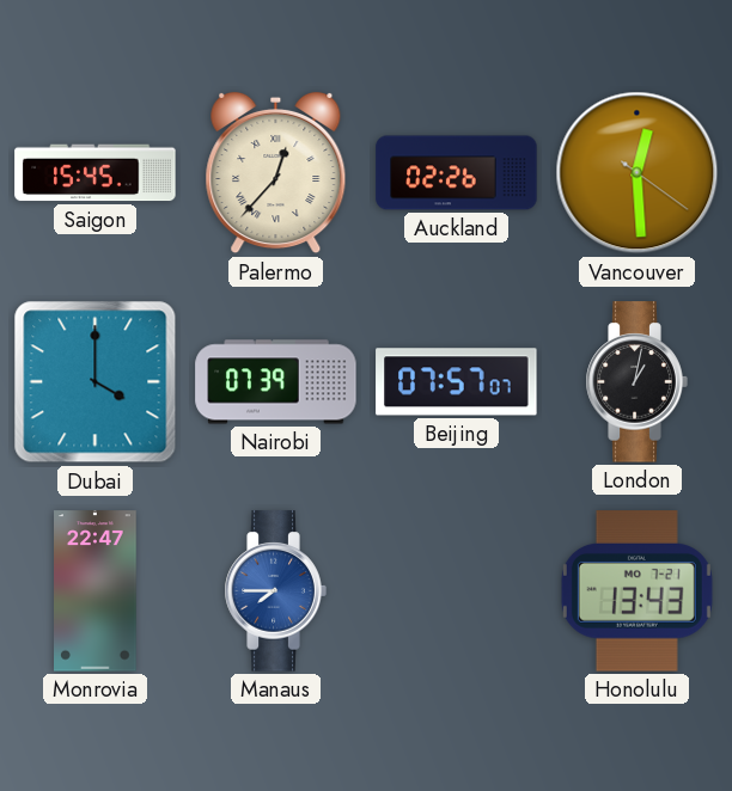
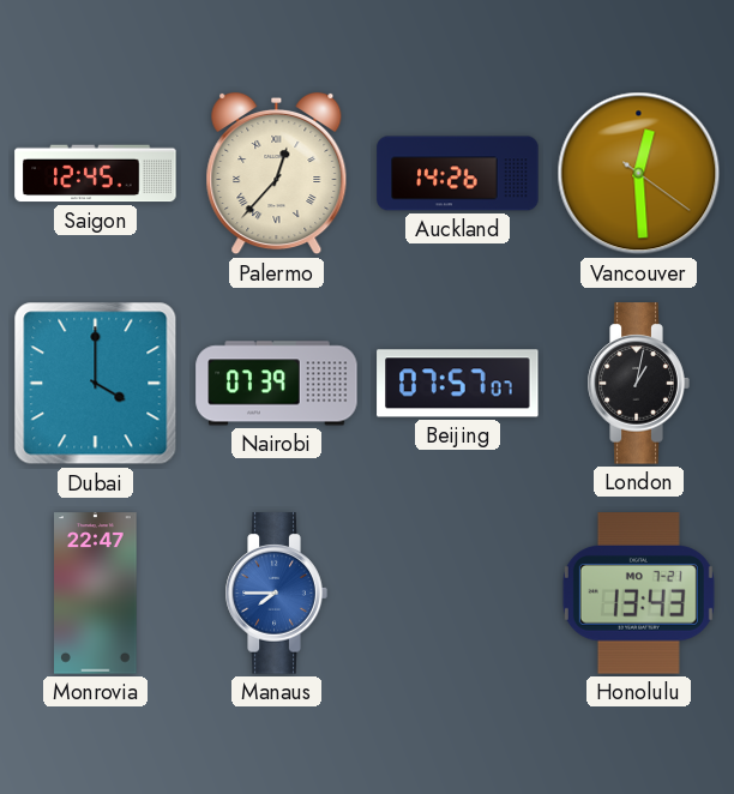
Saigon: 15:45 -> 12:45
Auckland: 02:26 -> 14:26
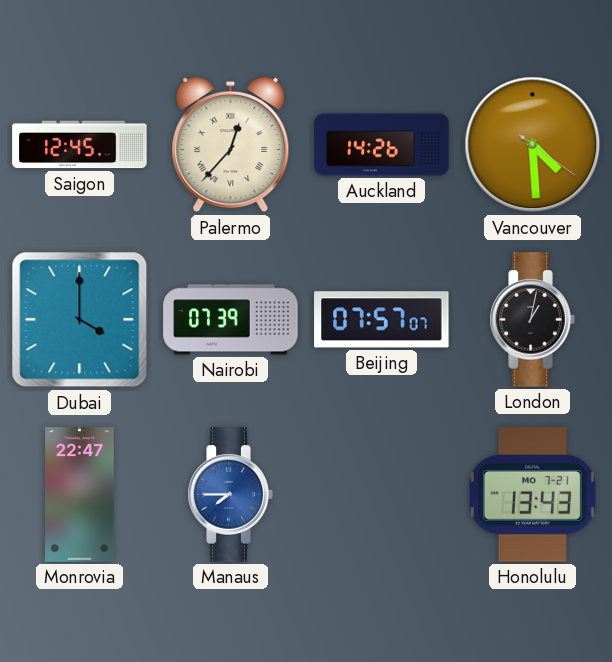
Vancouver: 12:29 -> 4:29
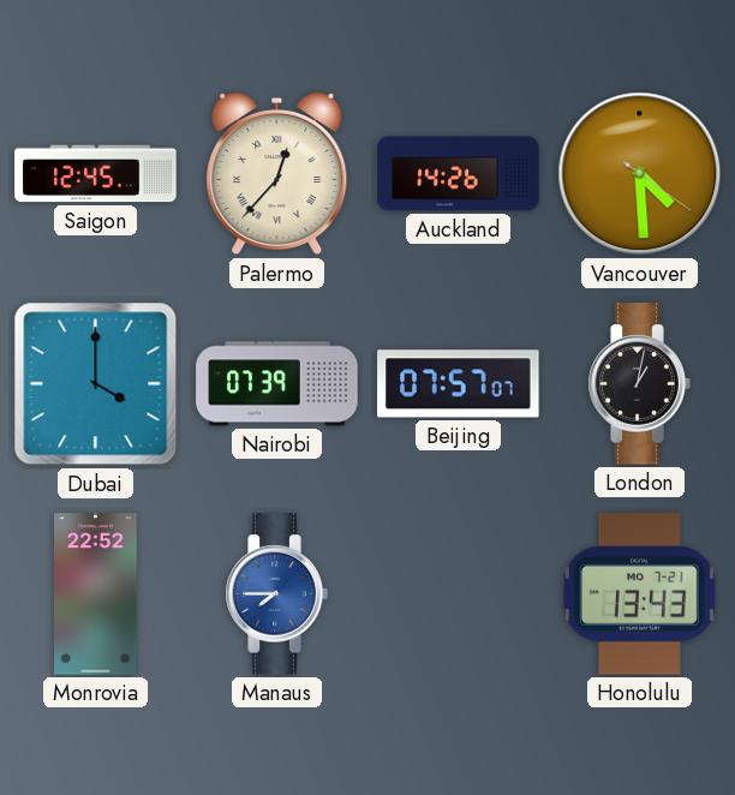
Monrovia: 22:47 -> 22:52
